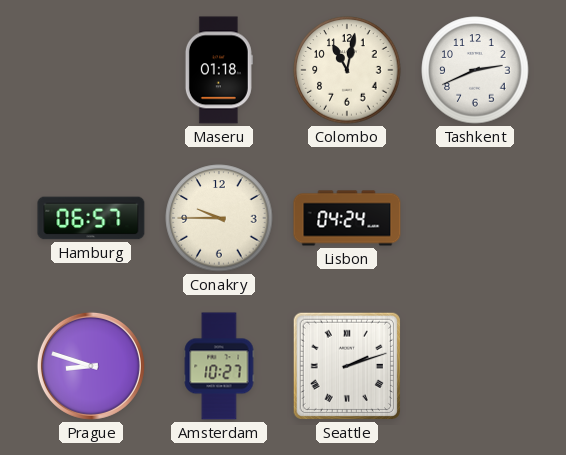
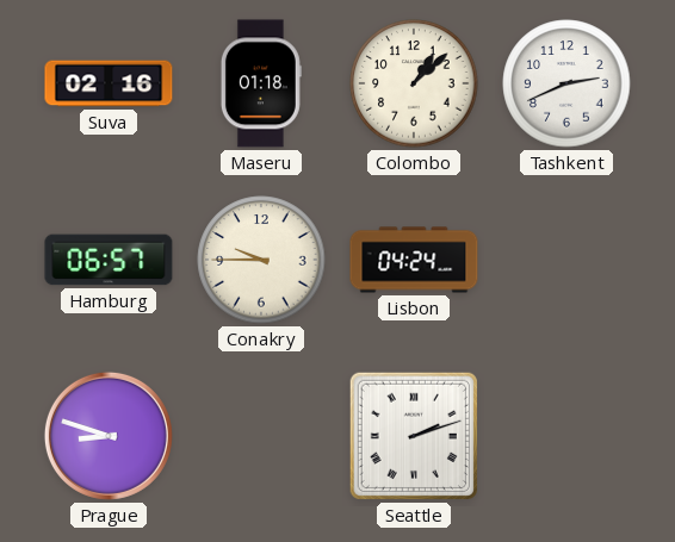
Suva: none -> 02:16
Colombo: 11:02 -> 1:08
Amsterdam: 10:27 -> none
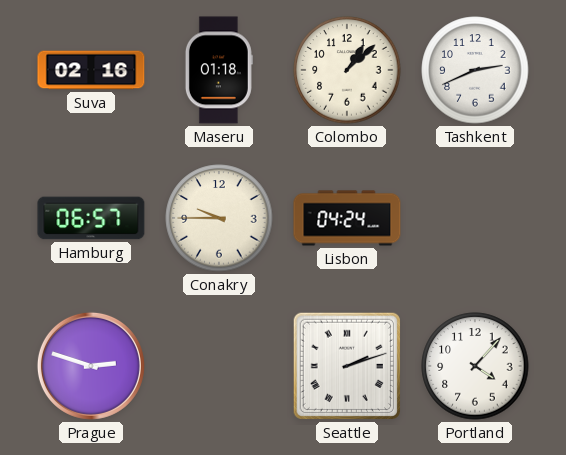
Prague: 8:48 -> 2:48
Portland: none -> 4:07
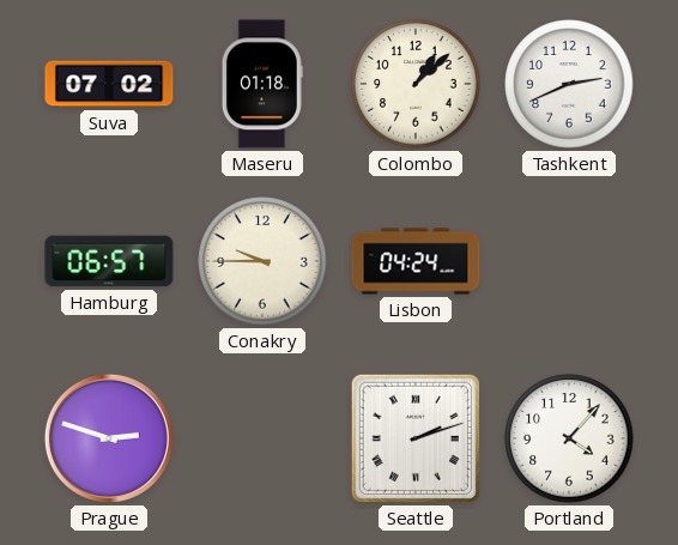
Suva: 02:16 -> 07:02
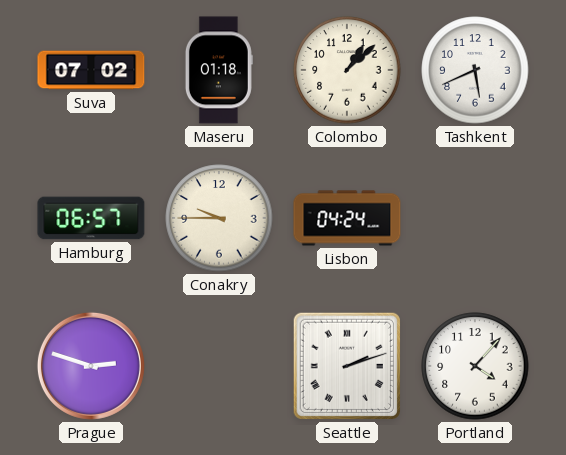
Tashkent: 2:41 -> 5:41
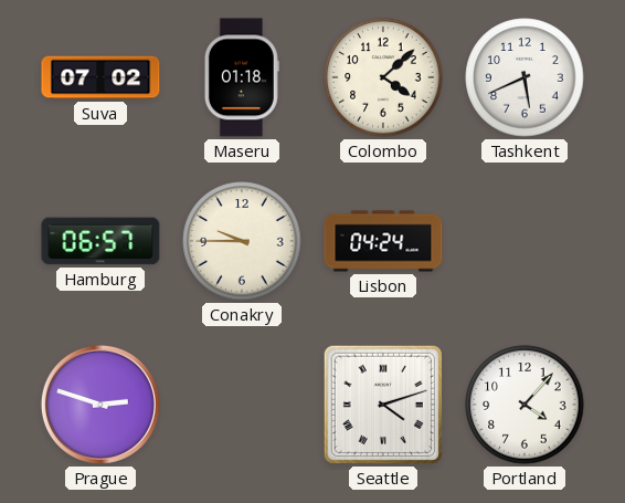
Colombo: 1:08 -> 4:08
Seattle: 2:12 -> 4:12
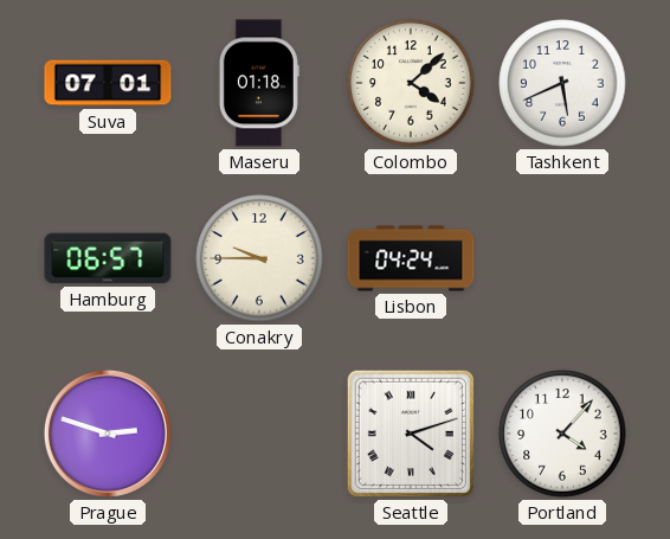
Suva: 07:02 -> 07:01
